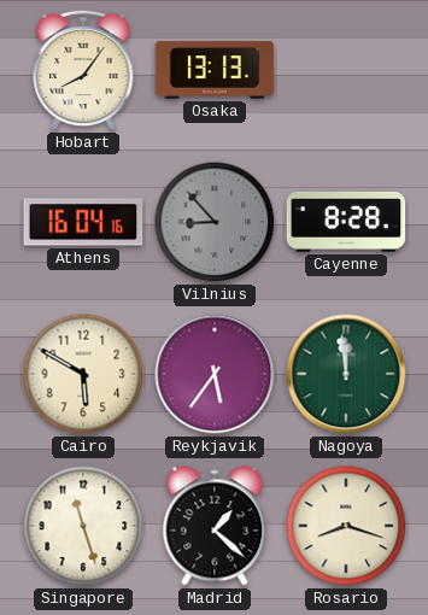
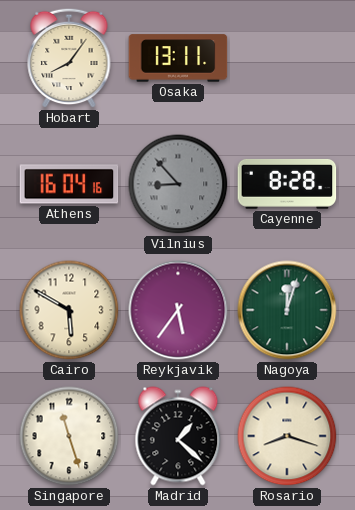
Osaka: 13:13 -> 13:11
Nagoya: 11:59 -> 12:03
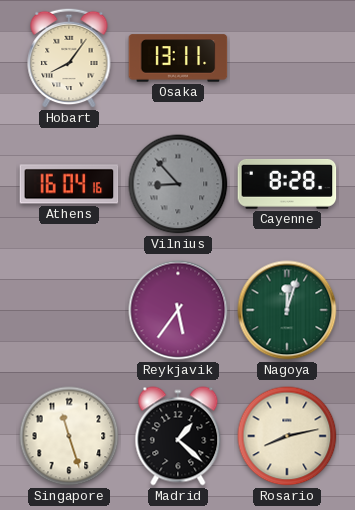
Cairo: 5:50 -> none
Rosario: 8:18 -> 8:13
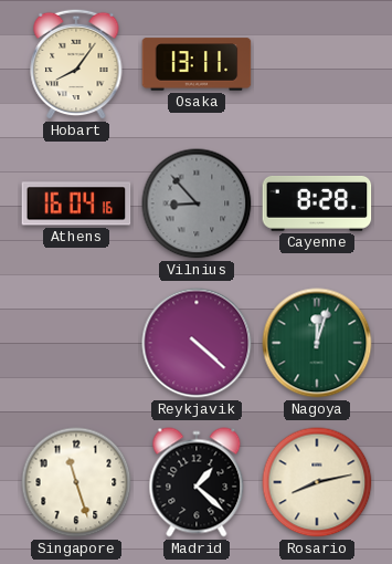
Reykjavik: 5:36 -> 4:22
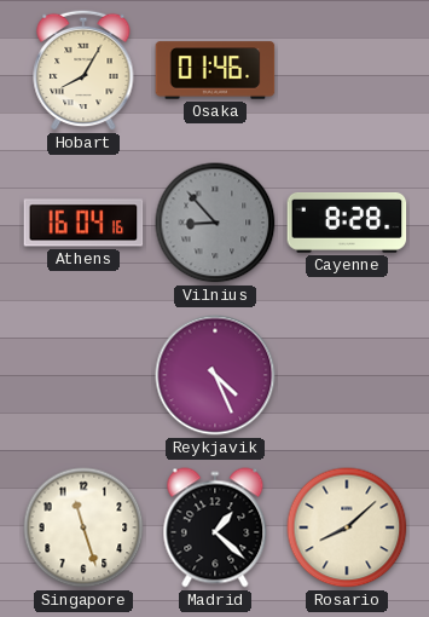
Hobart: 8:06 -> 8:05
Osaka: 13:11 -> 01:46
Reykjavik: 4:22 -> 4:26
Nagoya: 12:03 -> none
Rosario: 8:13 -> 8:08
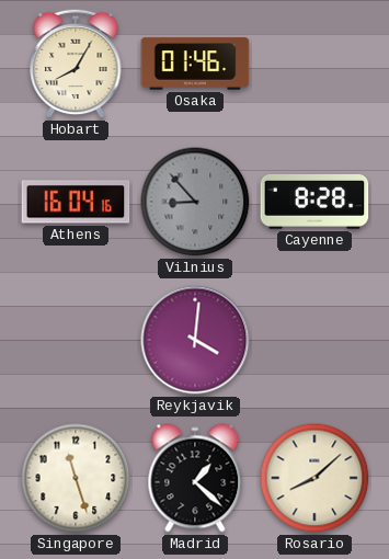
Reykjavik: 4:26 -> 4:01
